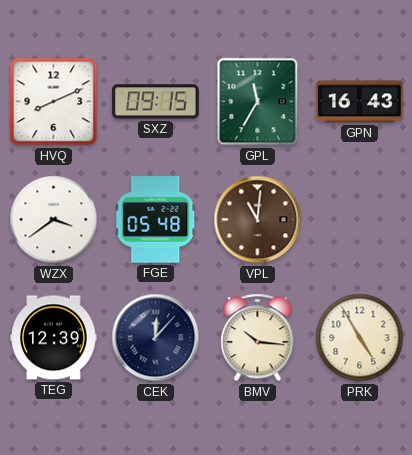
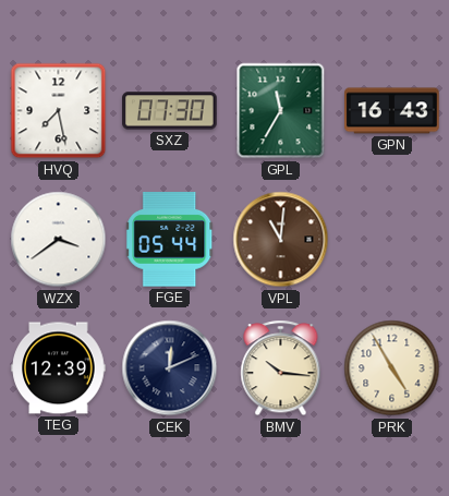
HVQ: 8:11 -> 7:28
SXZ: 09:15 -> 07:30
FGE: 05:48 -> 05:44
CEK: 12:07 -> 12:11
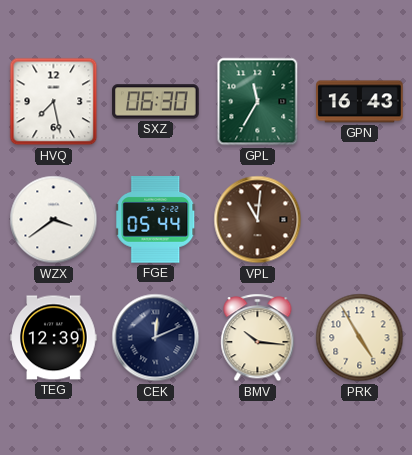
SXZ: 07:30 -> 06:30
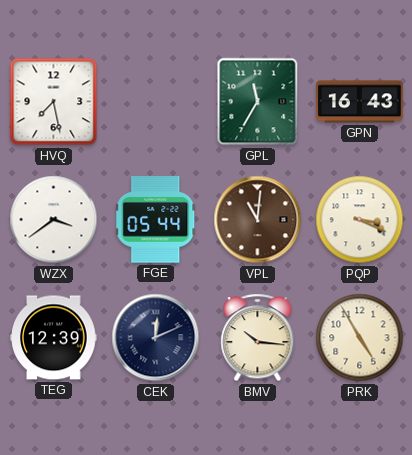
SXZ: 06:30 -> none
PQP: none -> 3:19
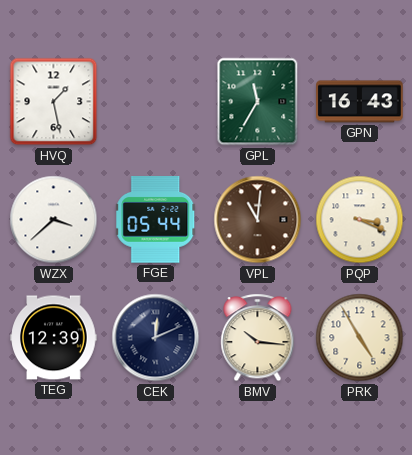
HVQ: 7:28 -> 1:28
WZX: 3:39 -> 3:38
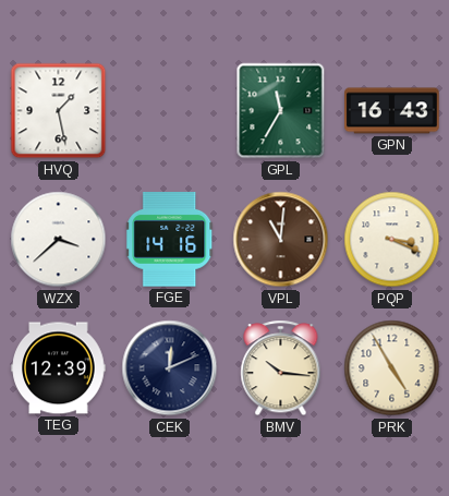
FGE: 05:44 -> 14:16
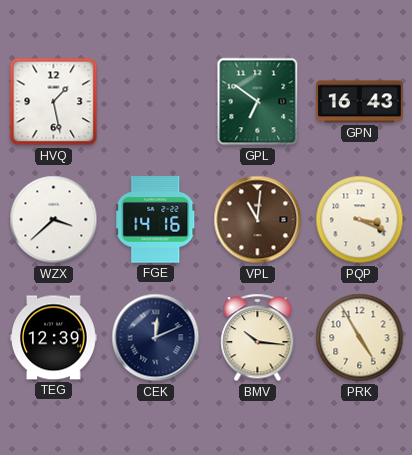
GPL: 11:35 -> 6:51
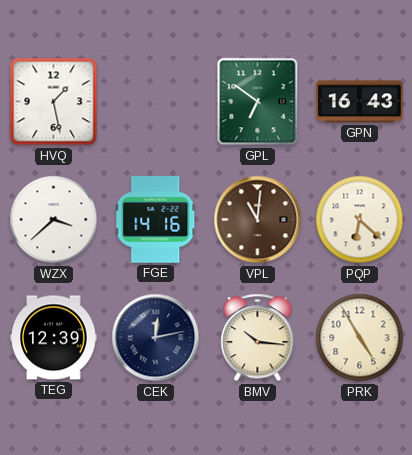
PQP: 3:19 -> 6:22
CEK: 12:11 -> 12:13
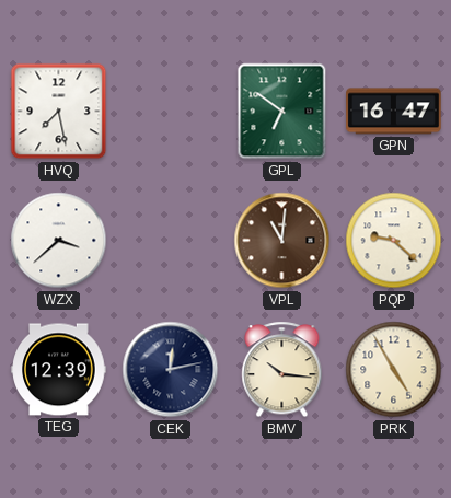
HVQ: 1:28 -> 7:28
GPN: 16:43 -> 16:47
FGE: 14:16 -> none
PQP: 6:22 -> 9:22
